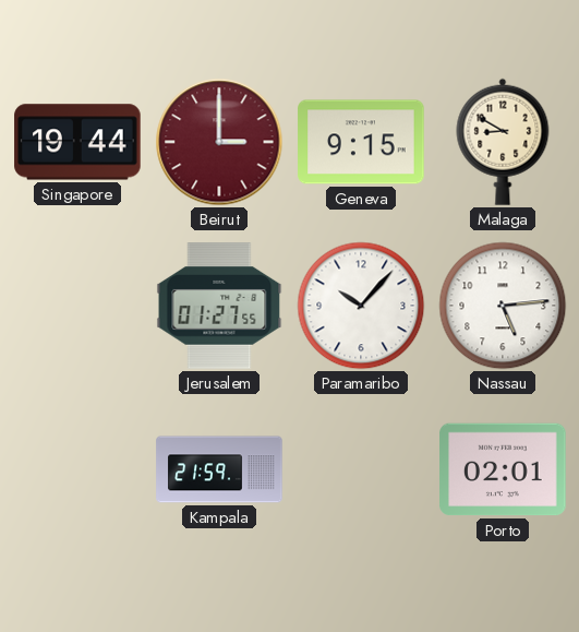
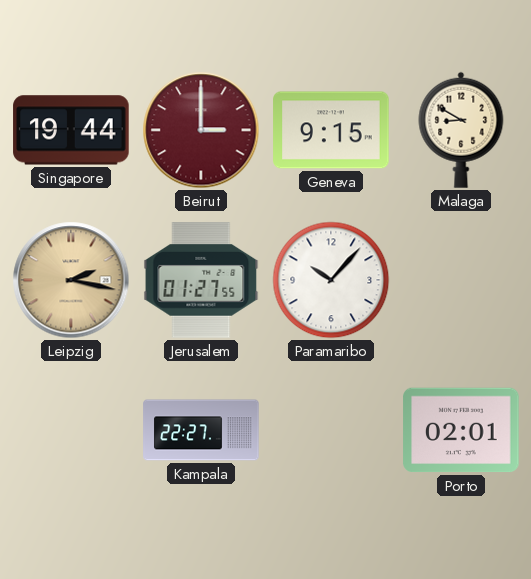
Leipzig: none -> 2:17
Nassau: 5:14 -> none
Kampala: 21:59 -> 22:27
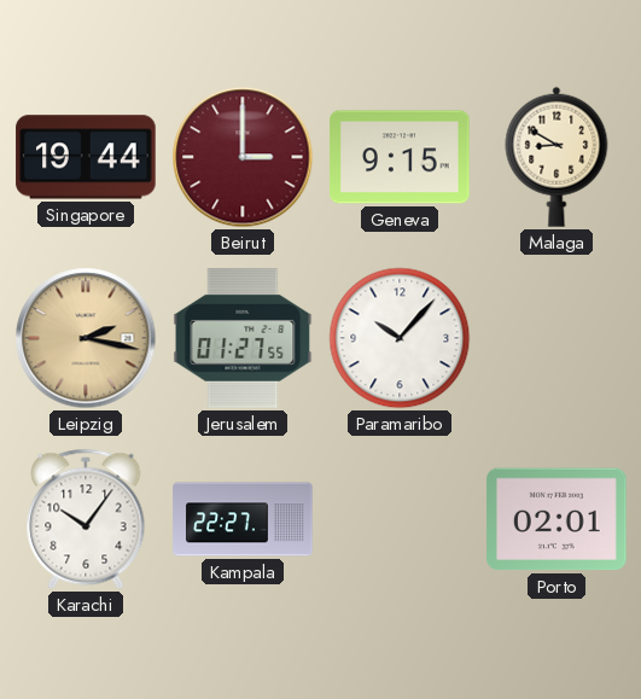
Karachi: none -> 10:06
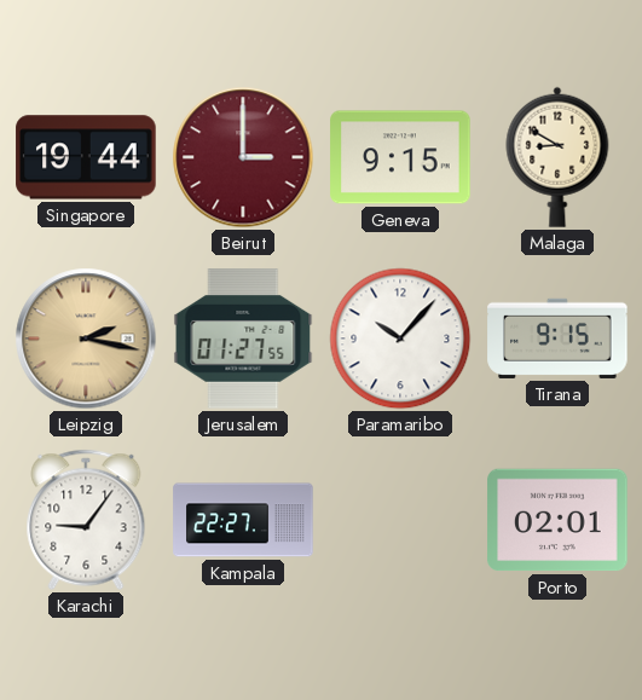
Tirana: none -> 9:15
Karachi: 10:06 -> 9:06
